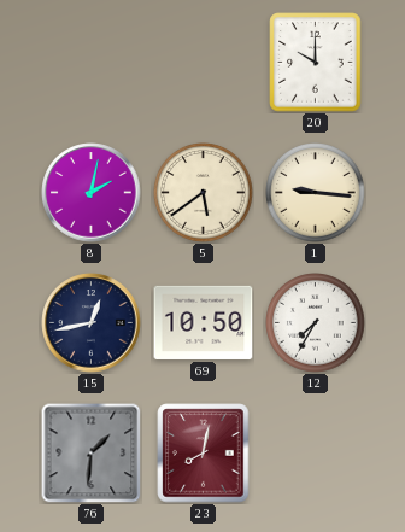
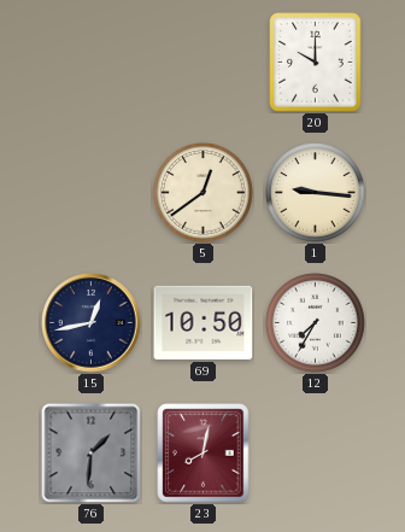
8: 2:02 -> none
5: 5:39 -> 12:39
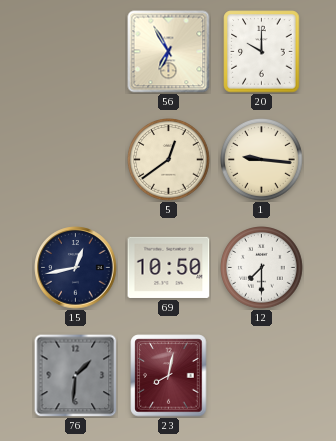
56: none -> 6:55
12: 7:35 -> 7:30
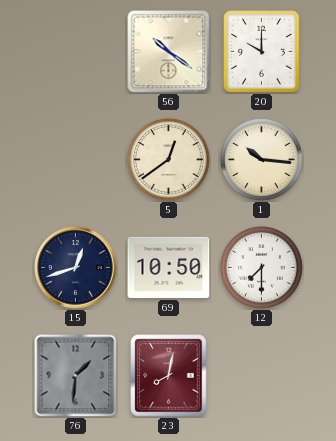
56: 6:55 -> 10:21
1: 9:16 -> 10:16
15: 12:43 -> 12:42
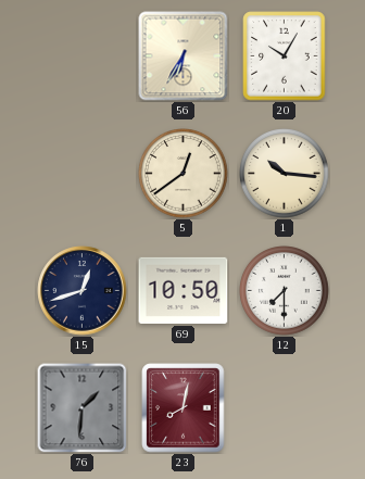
56: 10:21 -> 6:35
20: 10:00 -> 10:05
